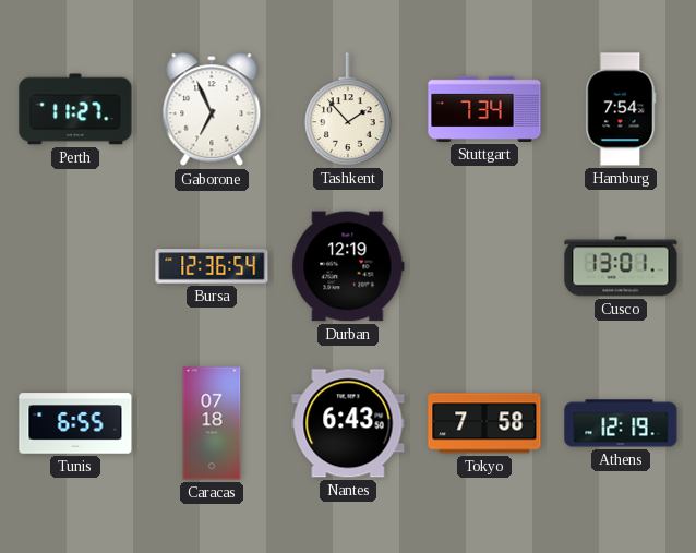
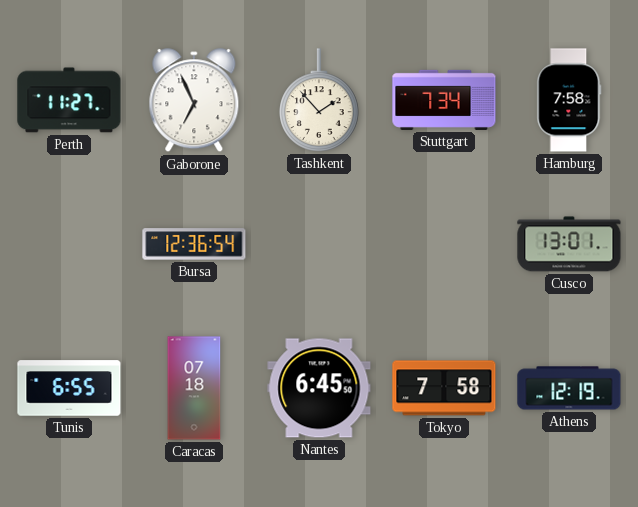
Hamburg: 7:54 -> 7:58
Durban: 12:19 -> none
Nantes: 6:43 -> 6:45
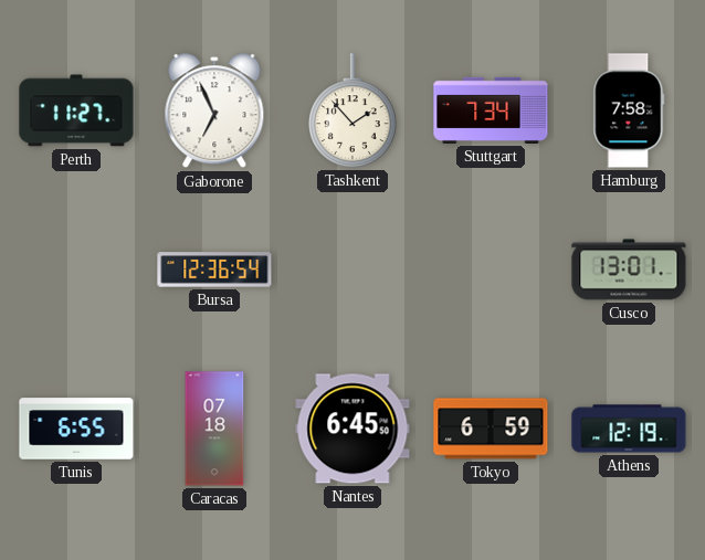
Tokyo: 7:58 -> 6:59
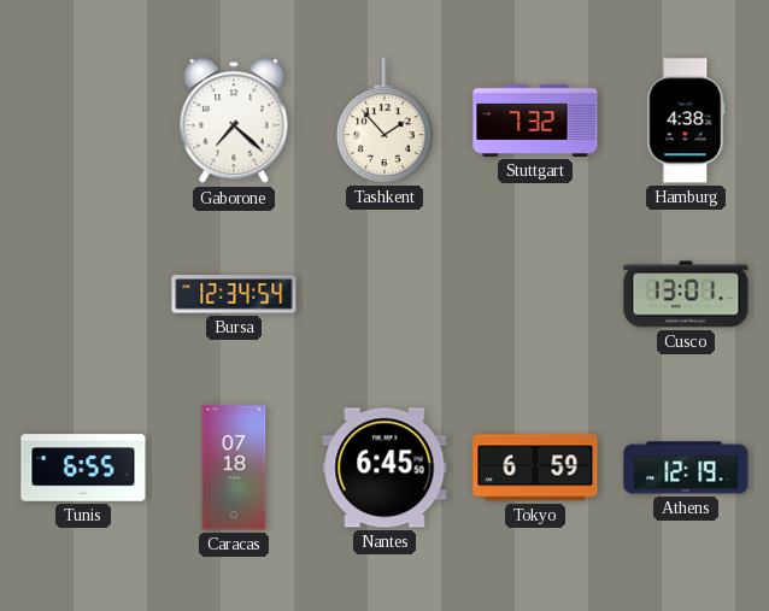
Perth: 11:27 -> none
Gaborone: 6:56 -> 7:22
Stuttgart: 7:34 -> 7:32
Hamburg: 7:58 -> 4:38
Bursa: 12:36 -> 12:34
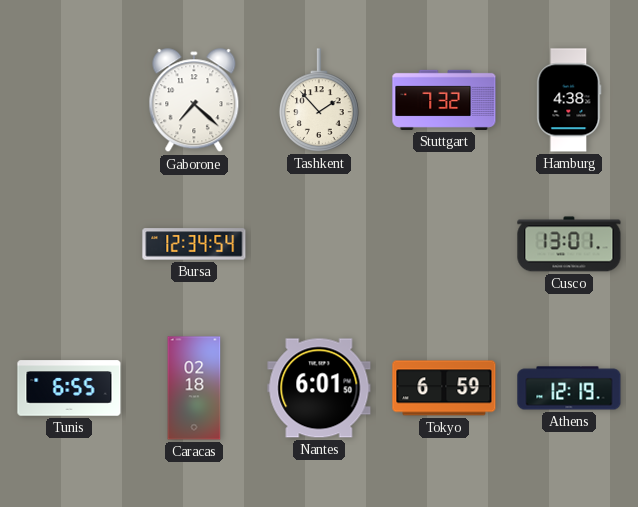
Caracas: 07:18 -> 02:18
Nantes: 6:45 -> 6:01
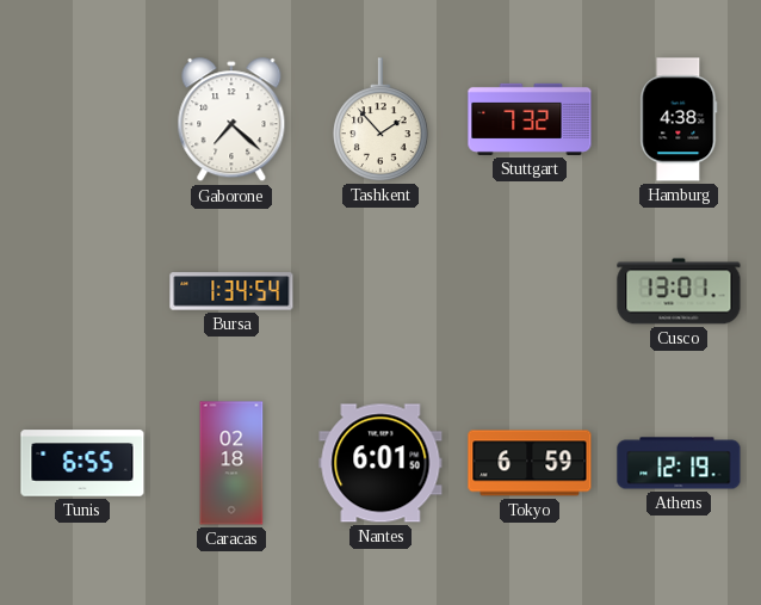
Bursa: 12:34 -> 1:34
